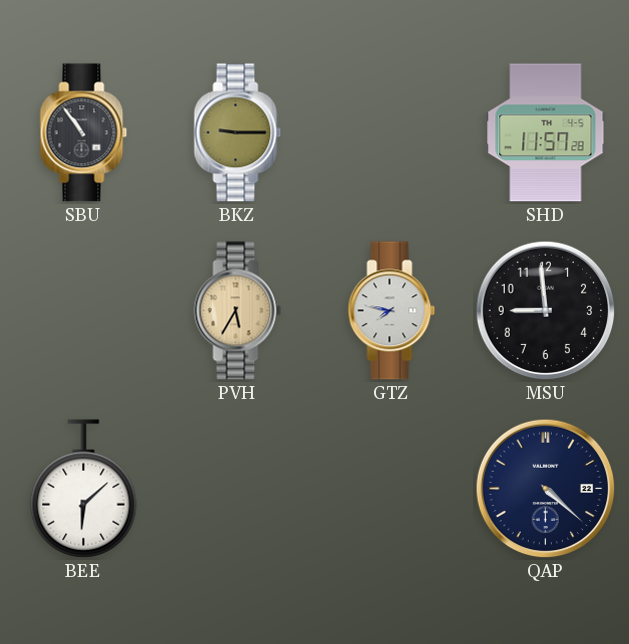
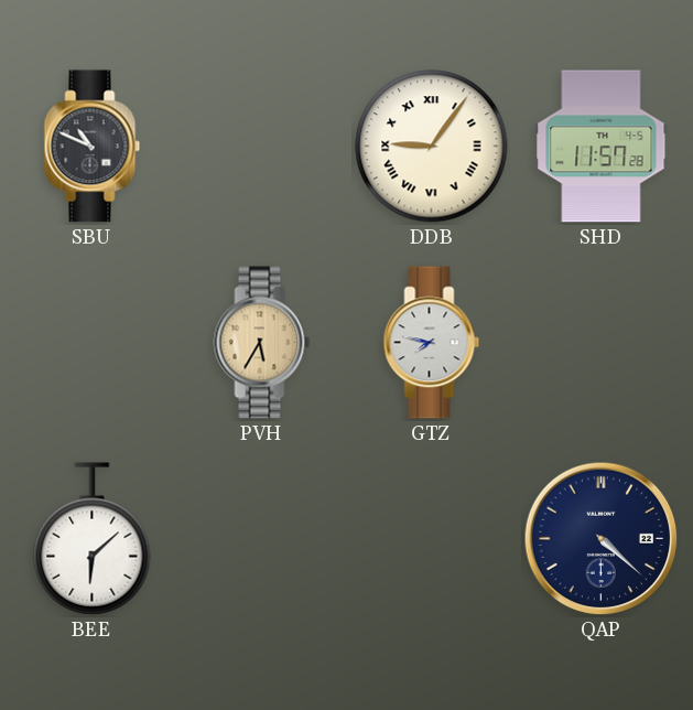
SBU: 10:54 -> 10:49
BKZ: 9:15 -> none
DDB: none -> 9:06
MSU: 8:59 -> none
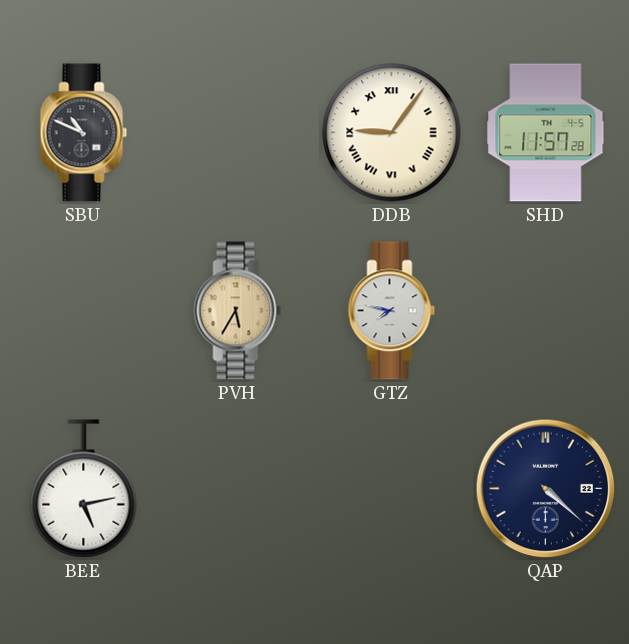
BEE: 6:08 -> 5:13
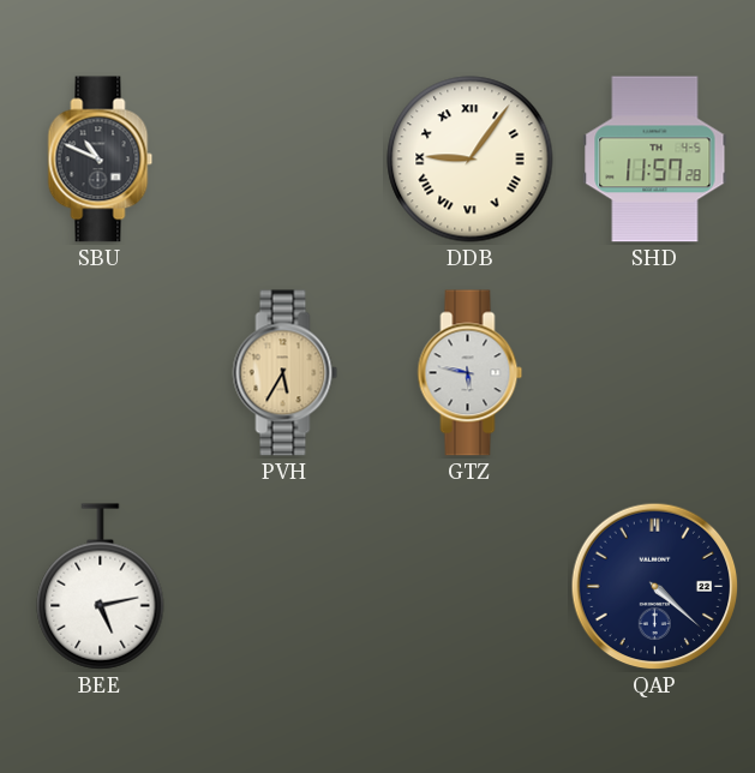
GTZ: 7:47 -> 5:47
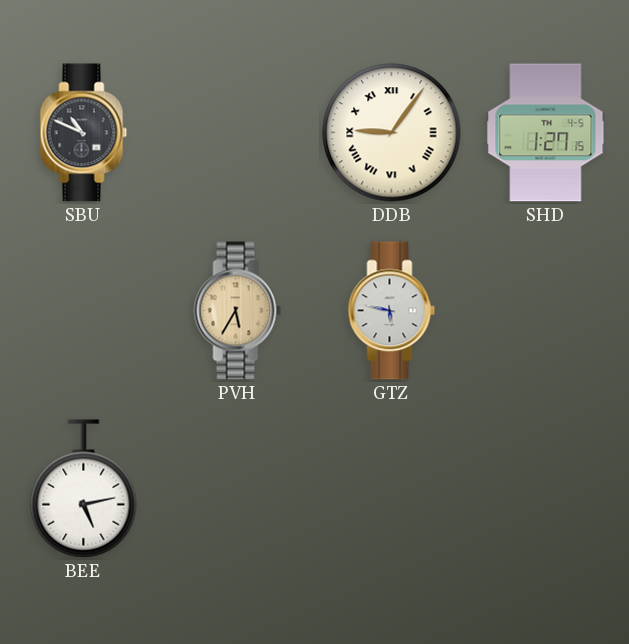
SHD: 11:57 -> 1:27
QAP: 4:22 -> none
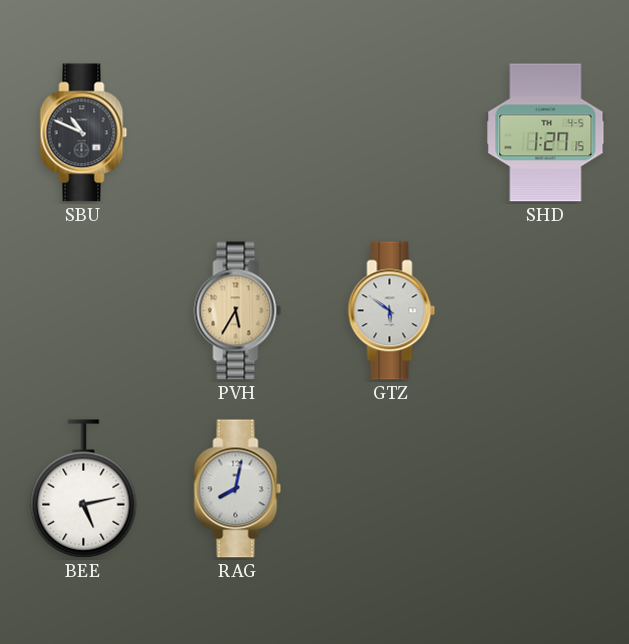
DDB: 9:06 -> none
GTZ: 5:47 -> 5:51
RAG: none -> 8:02
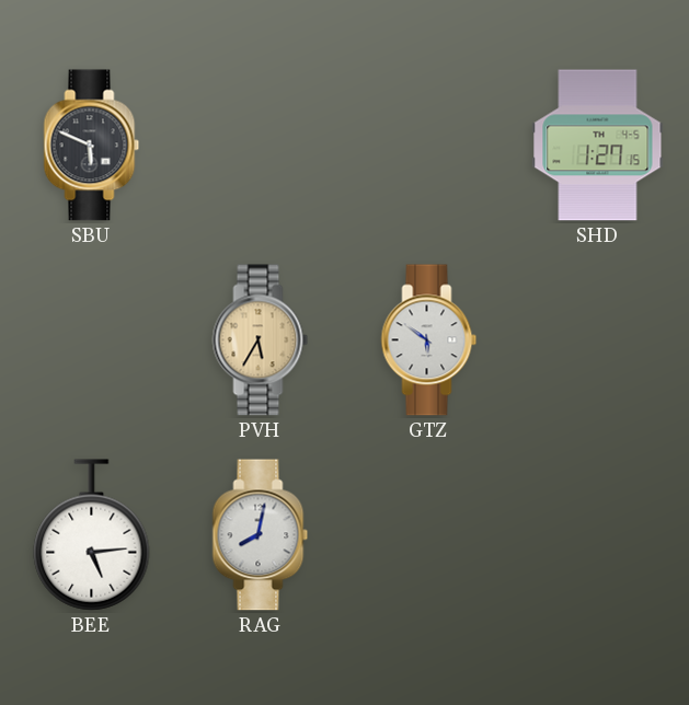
SBU: 10:49 -> 5:49
BEE: 5:13 -> 5:14
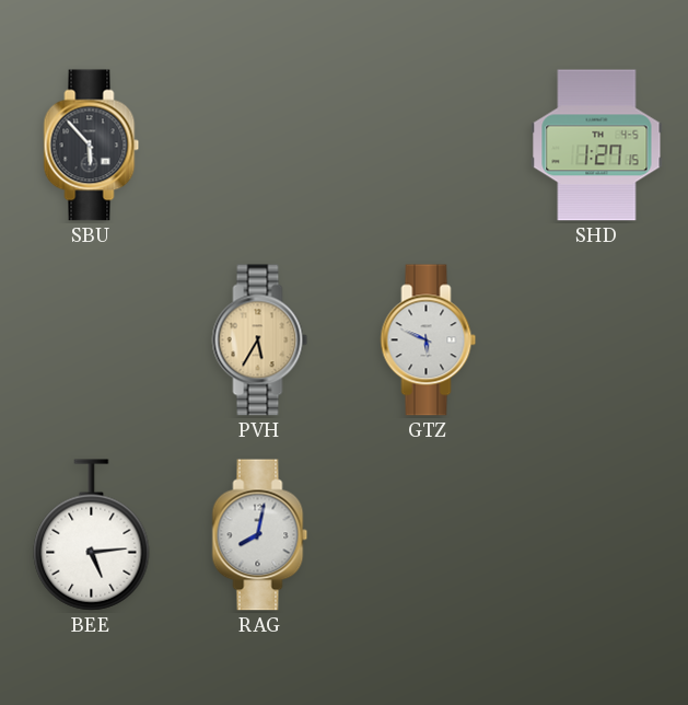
SBU: 5:49 -> 5:53
GTZ: 5:51 -> 5:49
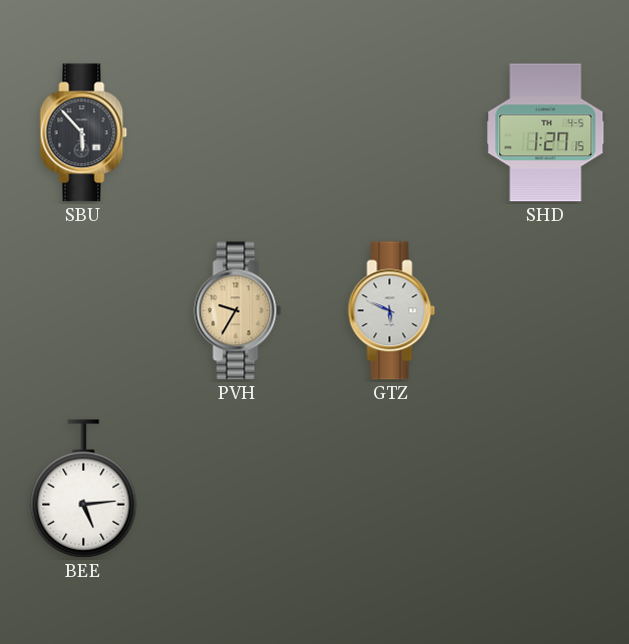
PVH: 5:35 -> 9:35
RAG: 8:02 -> none
